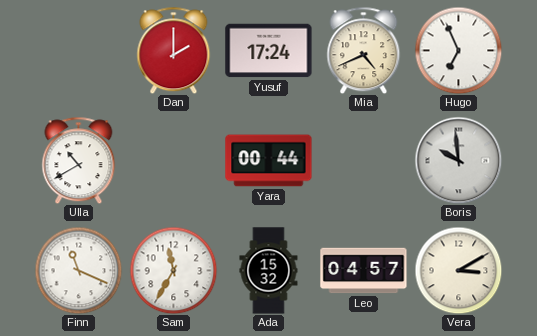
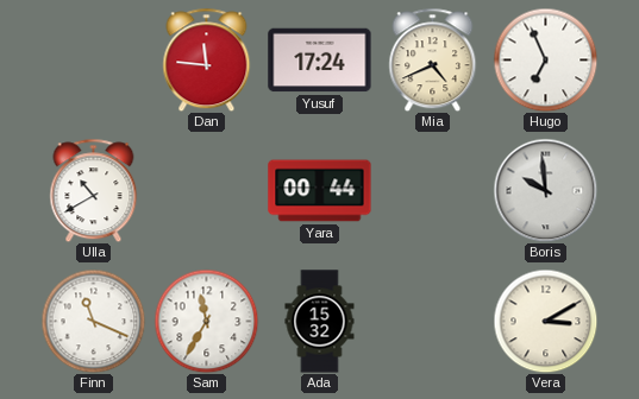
Dan: 2:00 -> 11:46
Leo: 04:57 -> none
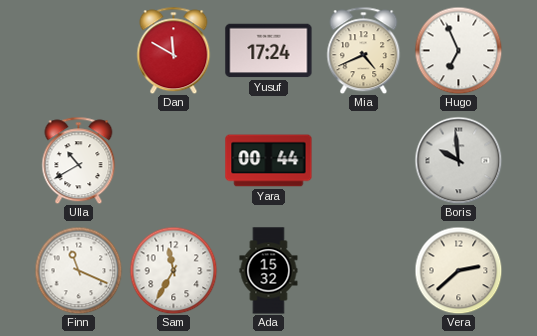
Dan: 11:46 -> 11:50
Vera: 3:10 -> 2:38
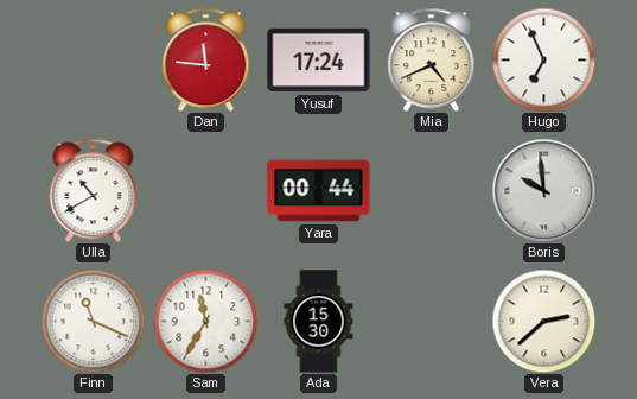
Dan: 11:50 -> 11:46
Ada: 15:32 -> 15:30
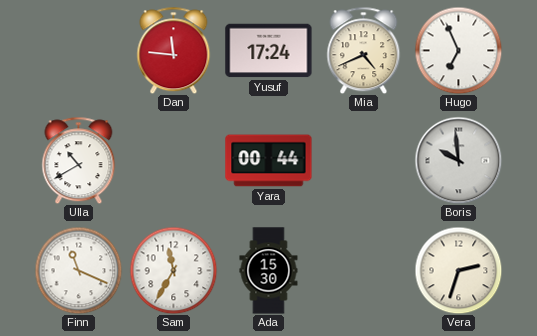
Vera: 2:38 -> 2:33
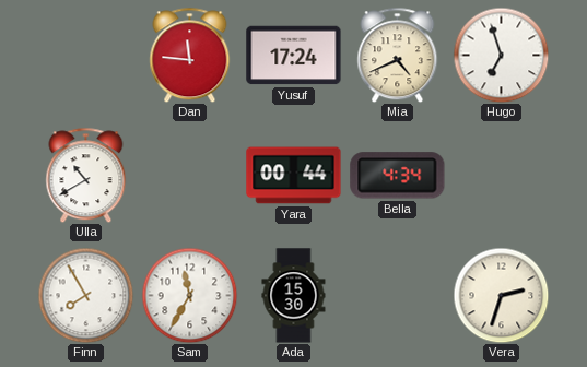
Hugo: 6:56 -> 6:57
Bella: none -> 4:34
Boris: 9:59 -> none
Finn: 11:19 -> 7:55
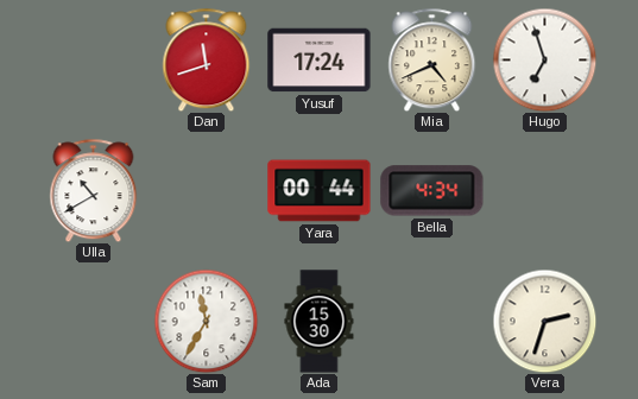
Dan: 11:46 -> 11:42
Finn: 7:55 -> none
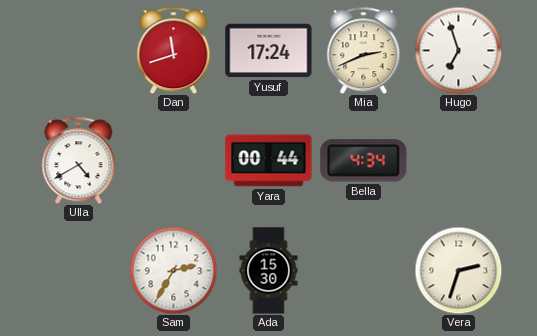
Mia: 4:41 -> 2:41
Ulla: 10:40 -> 4:40
Sam: 11:35 -> 2:35
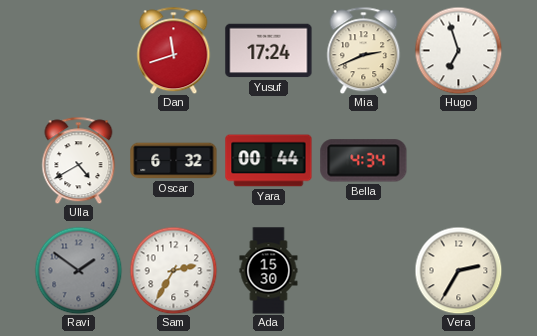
Oscar: none -> 6:32
Ravi: none -> 1:51
Vera: 2:33 -> 2:35
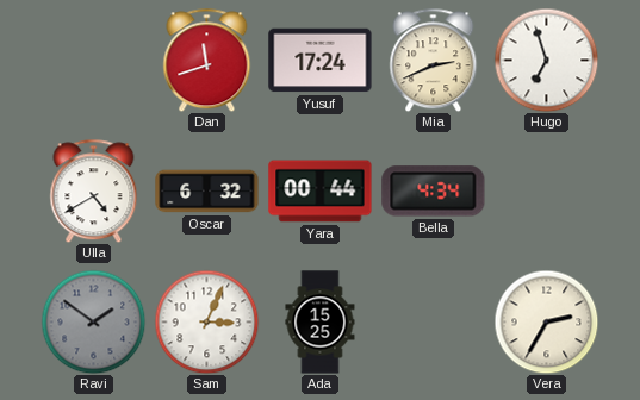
Sam: 2:35 -> 3:04
Ada: 15:30 -> 15:25
